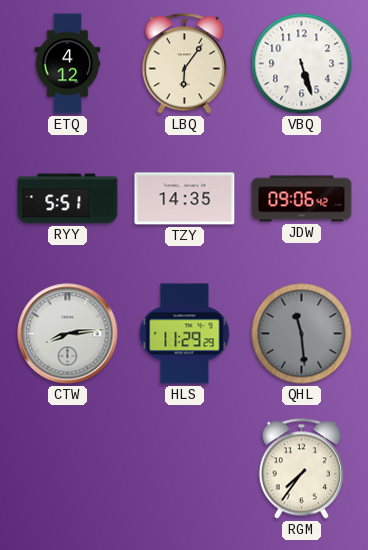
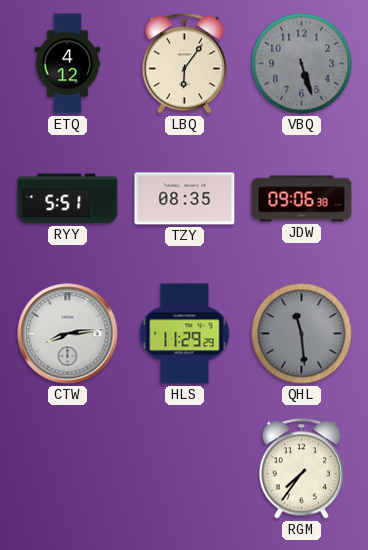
VBQ dial: white -> grey
TZY: 14:35 -> 08:35
JDW: 09:06:42 -> 09:06:38
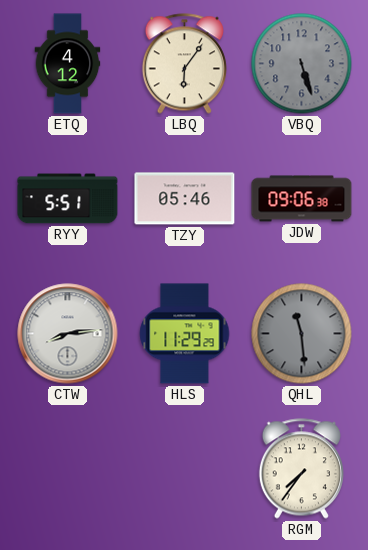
TZY: 08:35 -> 05:46
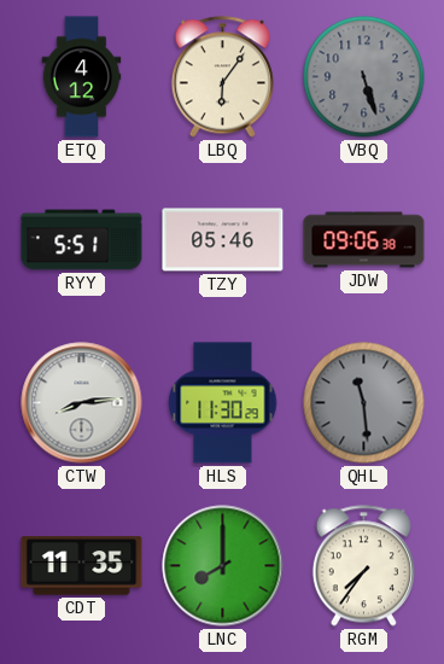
HLS: 11:29 -> 11:30
CDT: none -> 11:35
LNC: none -> 8:00
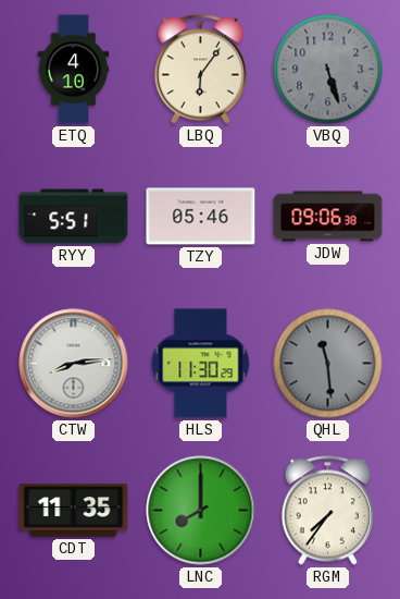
ETQ: 4:12 -> 4:10
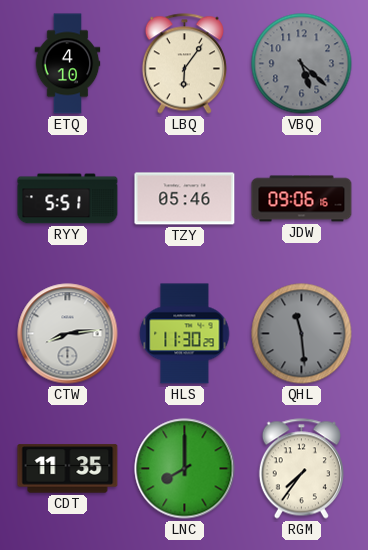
VBQ: 5:27 -> 5:22
JDW: 09:06:38 -> 09:06:16
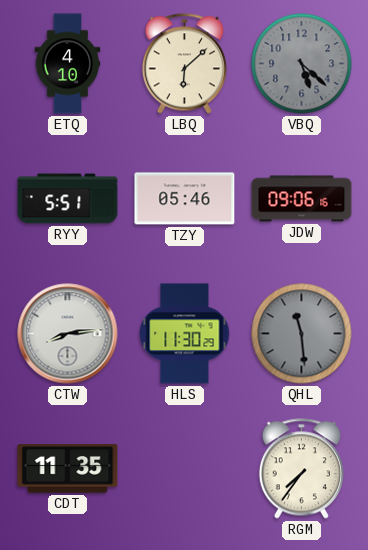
LBQ: 6:06 -> 6:08
LNC: 8:00 -> none
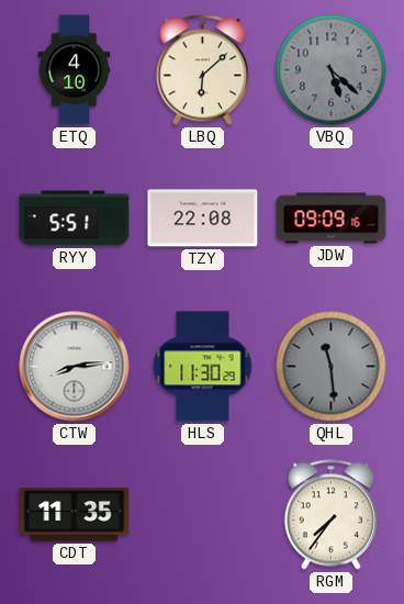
TZY: 05:46 -> 22:08
JDW: 09:06 -> 09:09
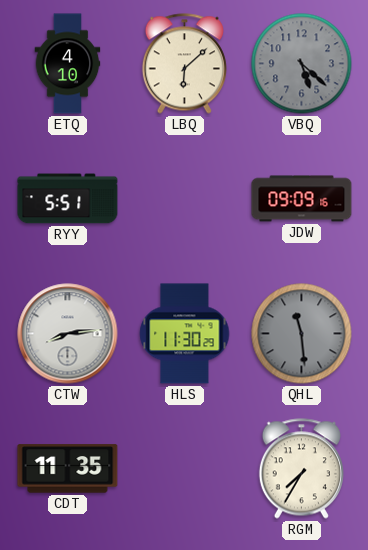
TZY: 22:08 -> none
RGM: 7:36 -> 7:35
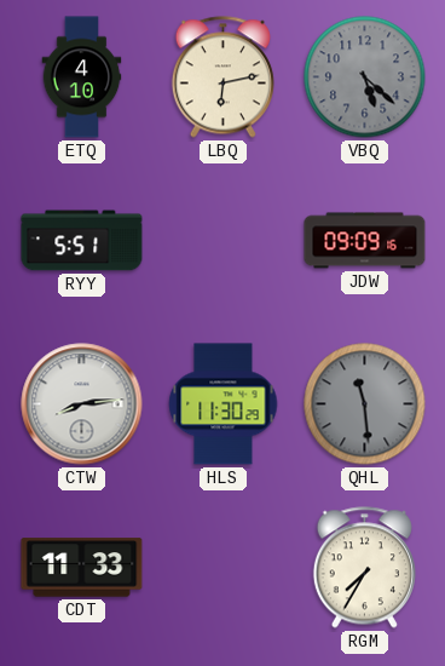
LBQ: 6:08 -> 6:13
CDT: 11:35 -> 11:33
